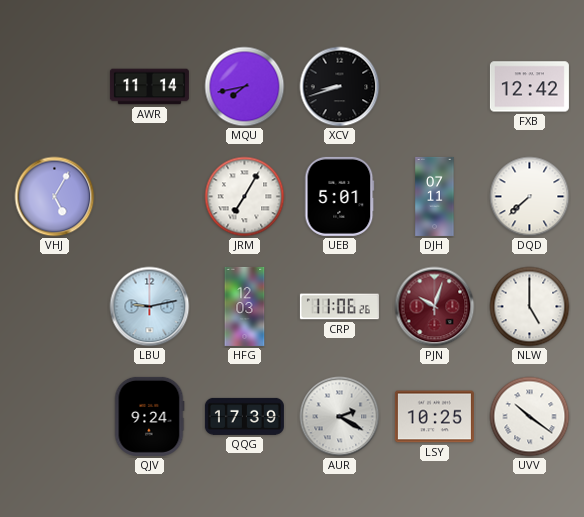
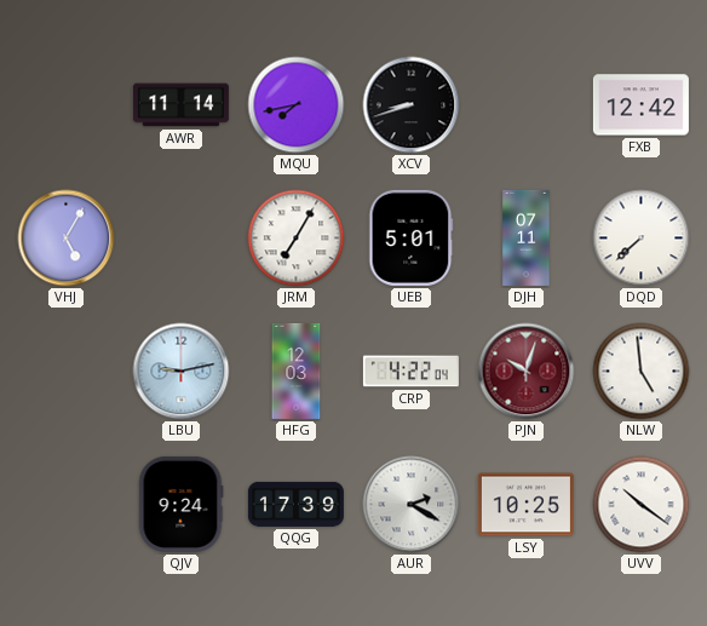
CRP: 11:06 -> 4:22
NLW: 5:00 -> 4:59
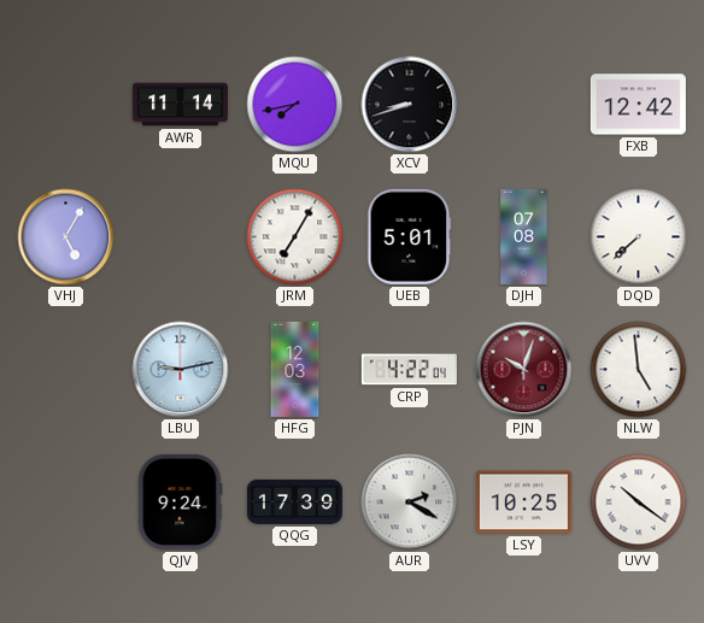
DJH: 07:11 -> 07:08
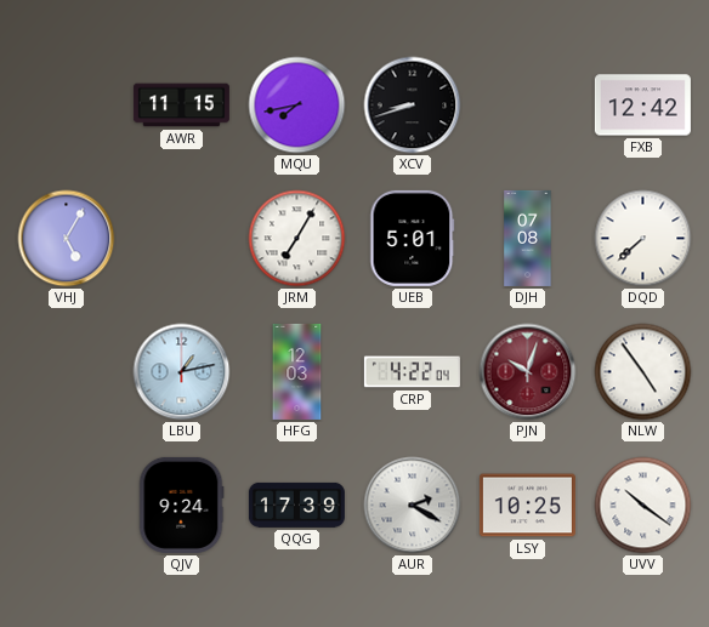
AWR: 11:14 -> 11:15
LBU: 9:13 -> 1:13
NLW: 4:59 -> 4:54
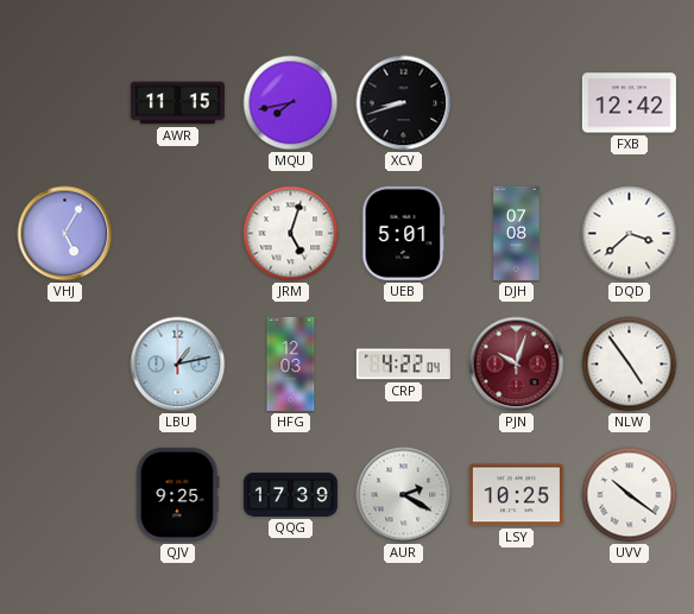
JRM: 7:05 -> 5:03
DQD: 7:38 -> 3:38
QJV: 9:24 -> 9:25
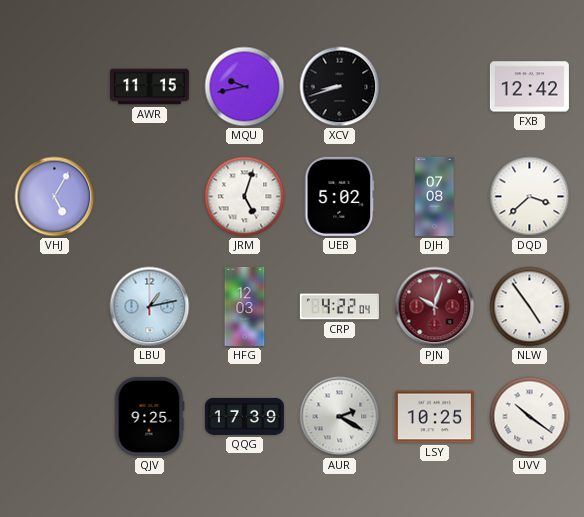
MQU: 7:43 -> 9:43
UEB: 5:01 -> 5:02
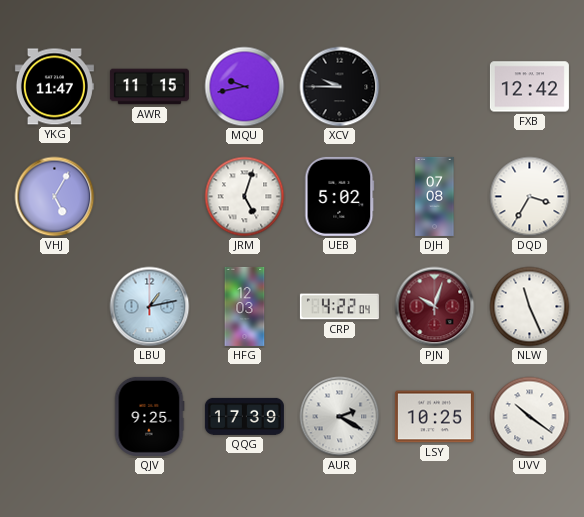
YKG: none -> 11:47
XCV: 8:42 -> 9:45
DQD: 3:38 -> 3:35
NLW: 4:54 -> 11:26
